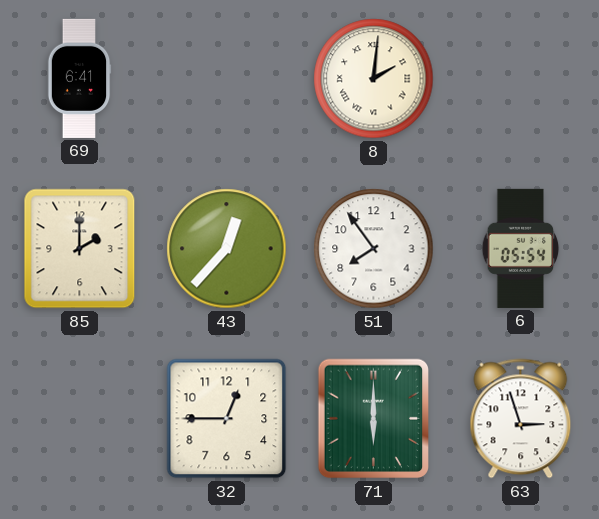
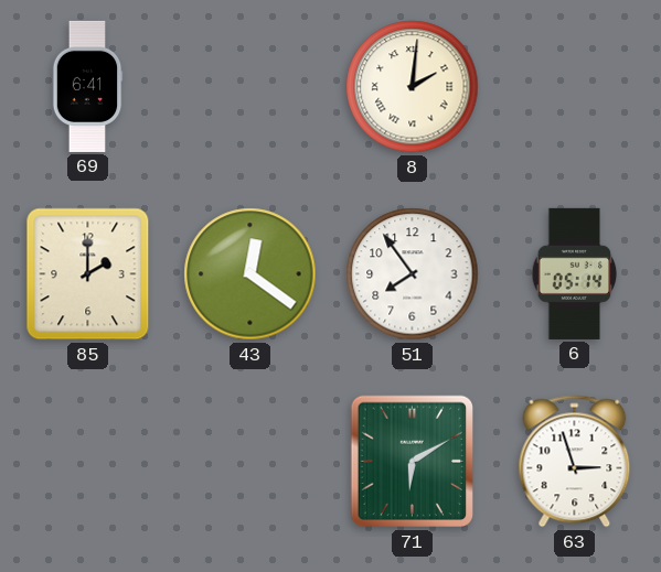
43: 12:37 -> 12:21
6: 05:54 -> 05:14
32: 12:45 -> none
71: 6:00 -> 6:10
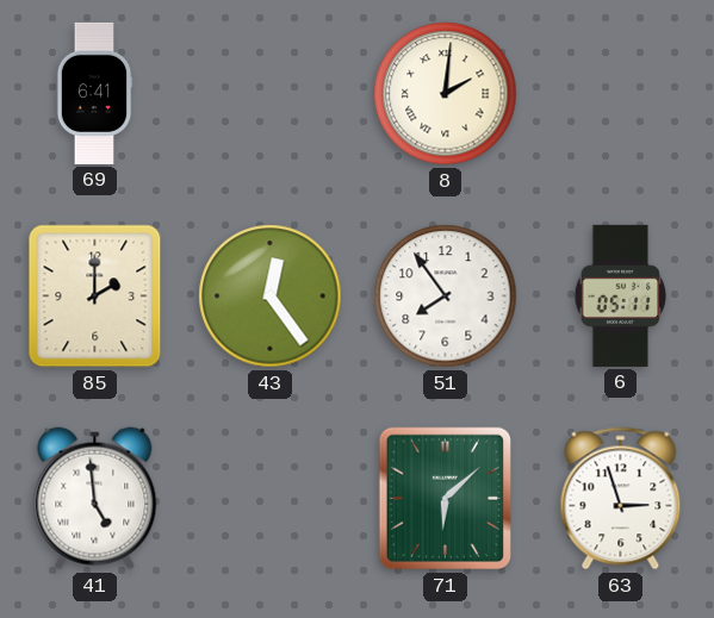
43: 12:21 -> 12:24
6: 05:14 -> 05:11
41: none -> 4:59
71: 6:10 -> 6:08
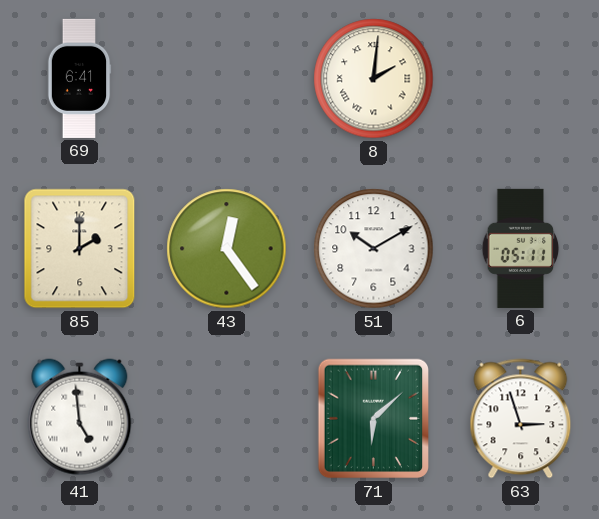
51: 7:54 -> 10:10
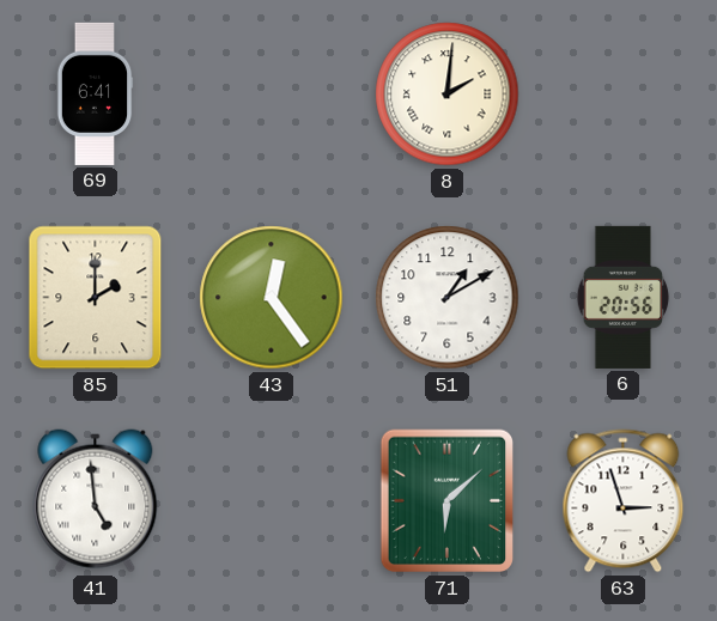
51: 10:10 -> 1:10
6: 05:11 -> 20:56
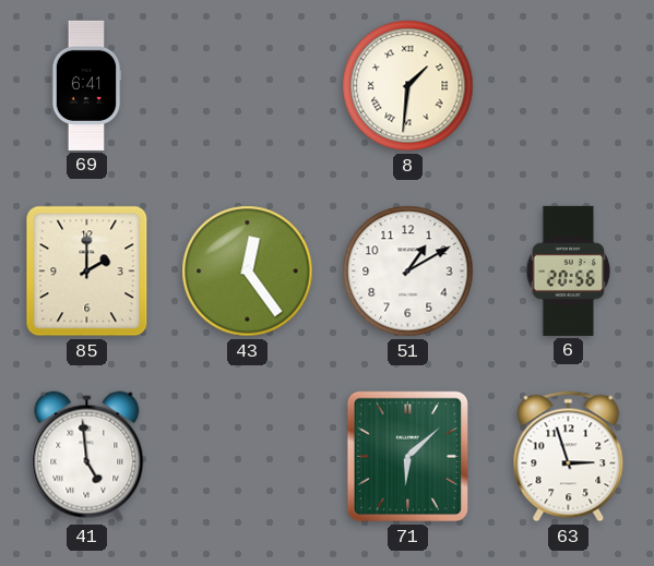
8: 2:01 -> 1:31
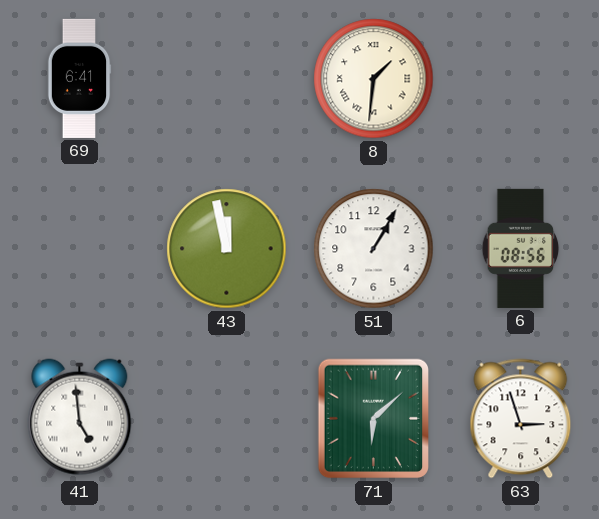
85: 2:00 -> none
43: 12:24 -> 11:58
51: 1:10 -> 1:05
6: 20:56 -> 08:56
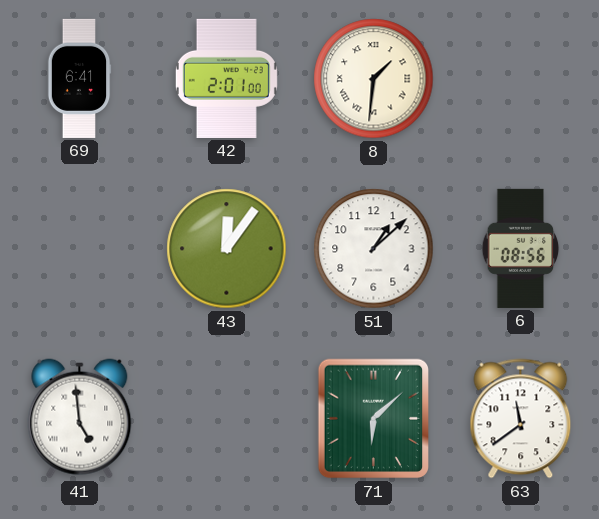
42: none -> 2:01
43: 11:58 -> 12:06
51: 1:05 -> 1:08
63: 2:57 -> 11:39
